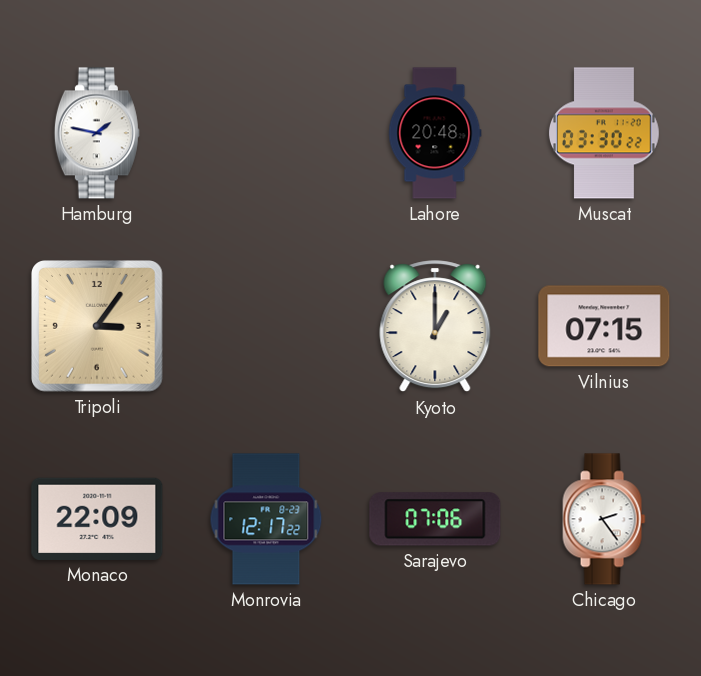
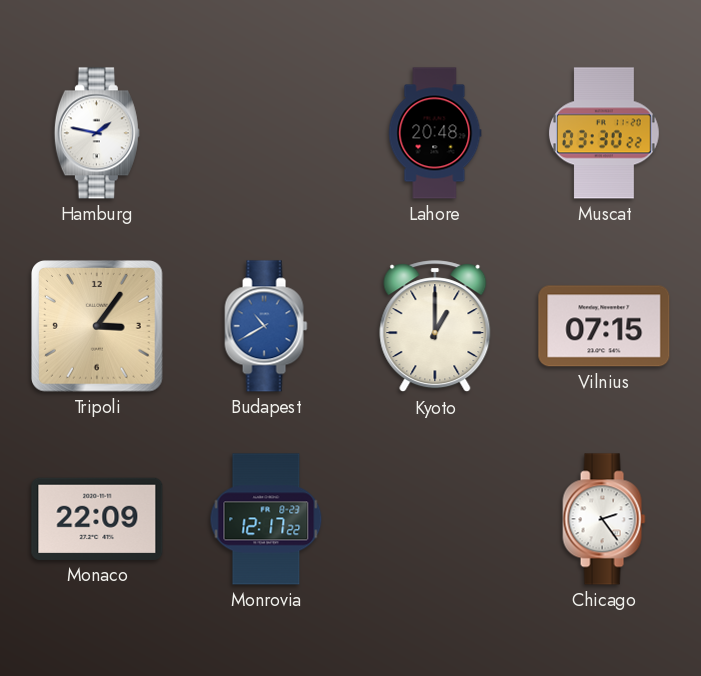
Budapest: none -> 10:40
Sarajevo: 07:06 -> none
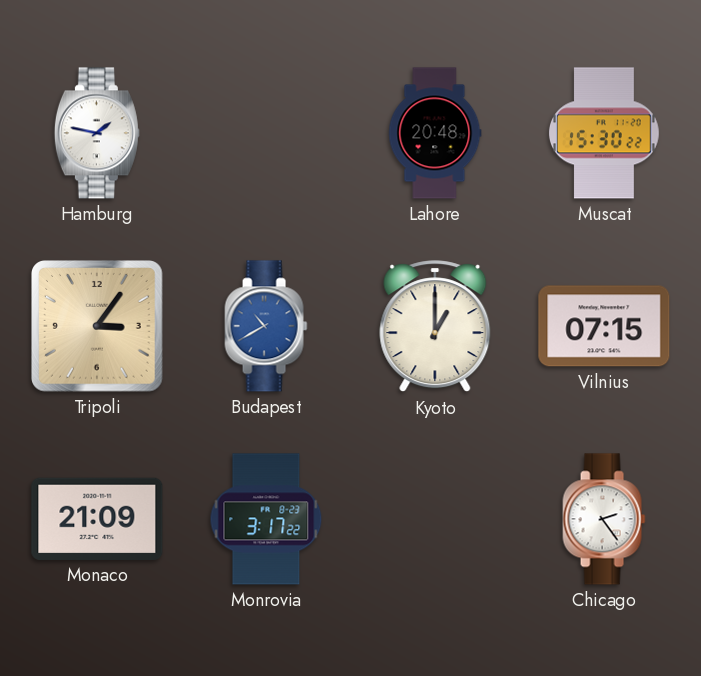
Muscat: 03:30 -> 15:30
Monaco: 22:09 -> 21:09
Monrovia: 12:17 -> 3:17
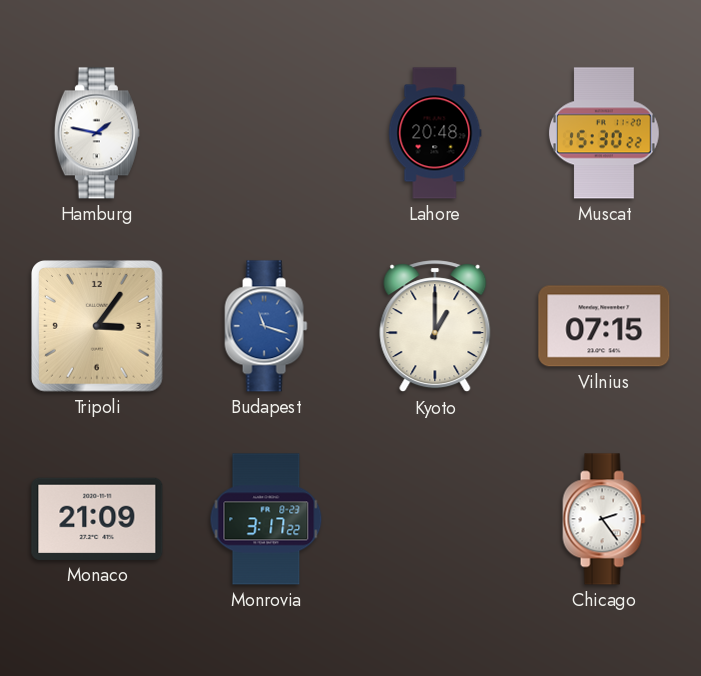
Budapest: 10:40 -> 11:18
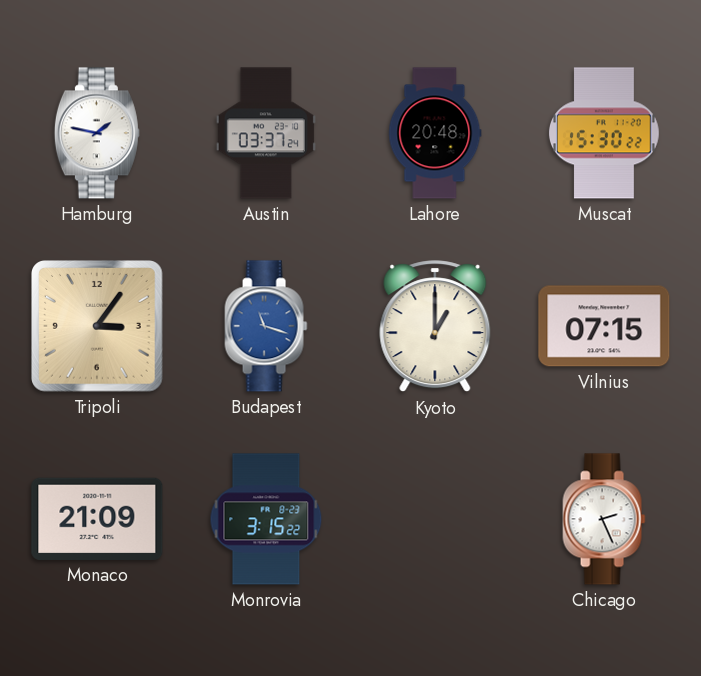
Austin: none -> 03:37
Monrovia: 3:17 -> 3:15
Chicago: 2:24 -> 2:26
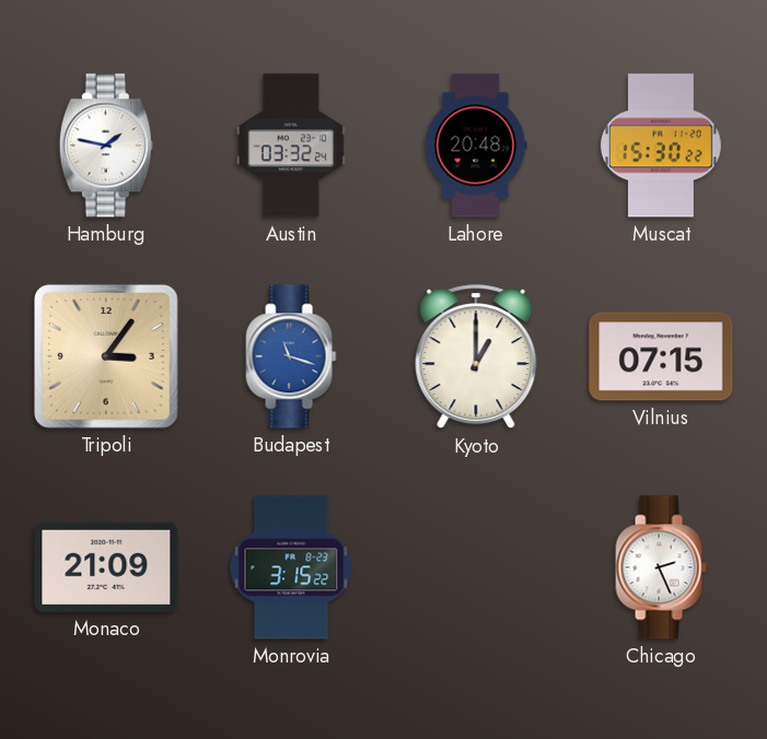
Austin: 03:37 -> 03:32
